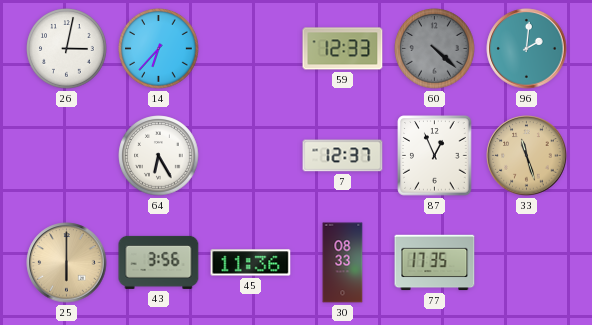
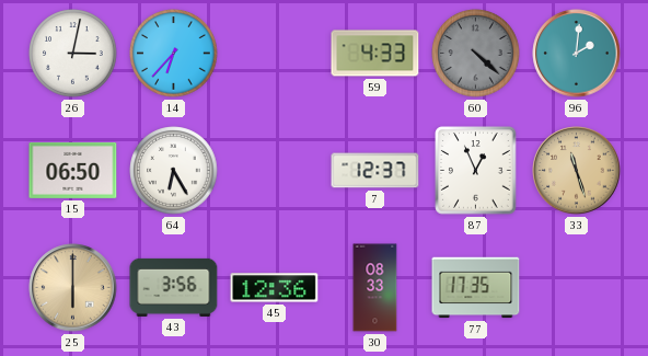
59: 12:33 -> 4:33
15: none -> 06:50
45: 11:36 -> 12:36
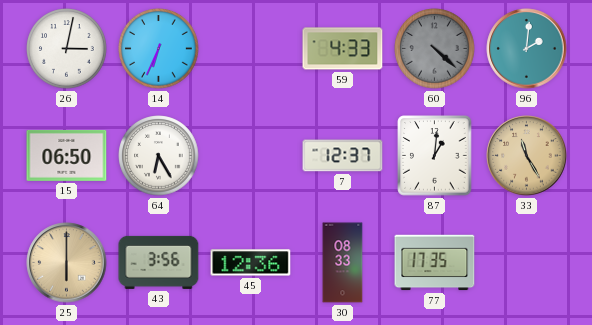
14: 6:37 -> 6:34
87: 12:56 -> 1:01
33: 11:27 -> 11:25
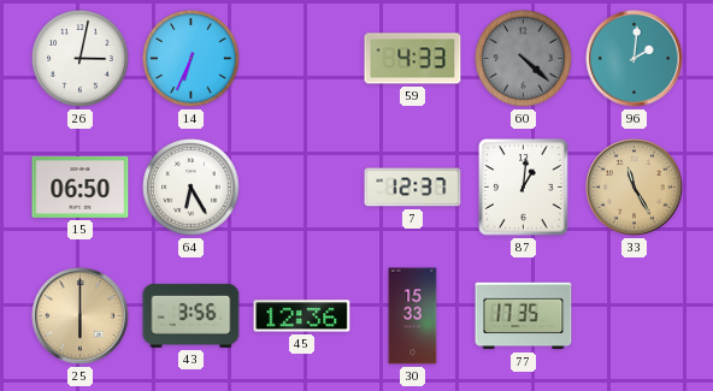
30: 08:33 -> 15:33
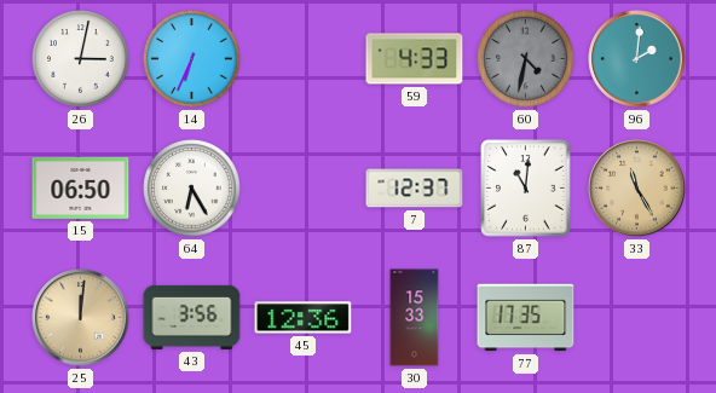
60: 4:22 -> 4:32
87: 1:01 -> 11:01
25: 6:00 -> 12:01
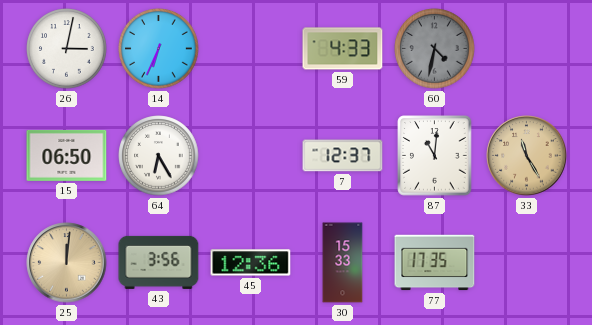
96: 2:01 -> none
